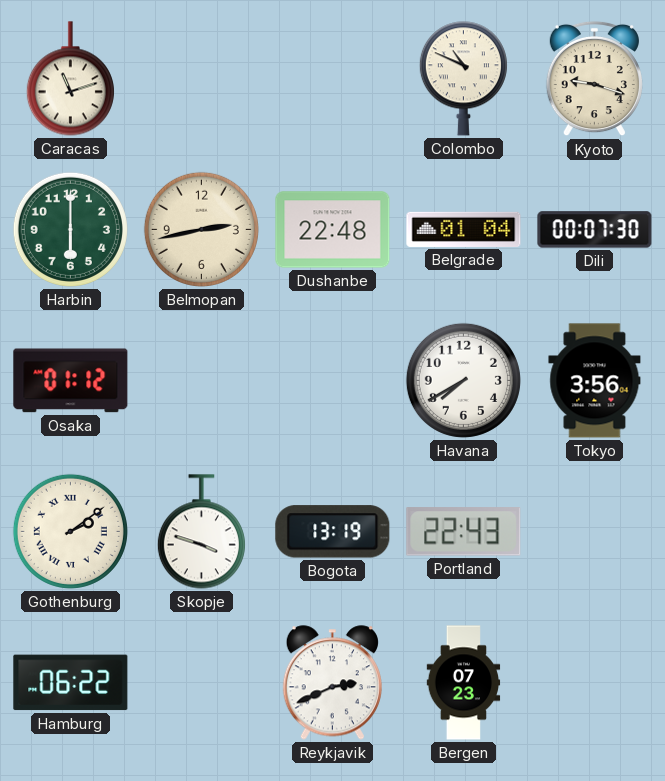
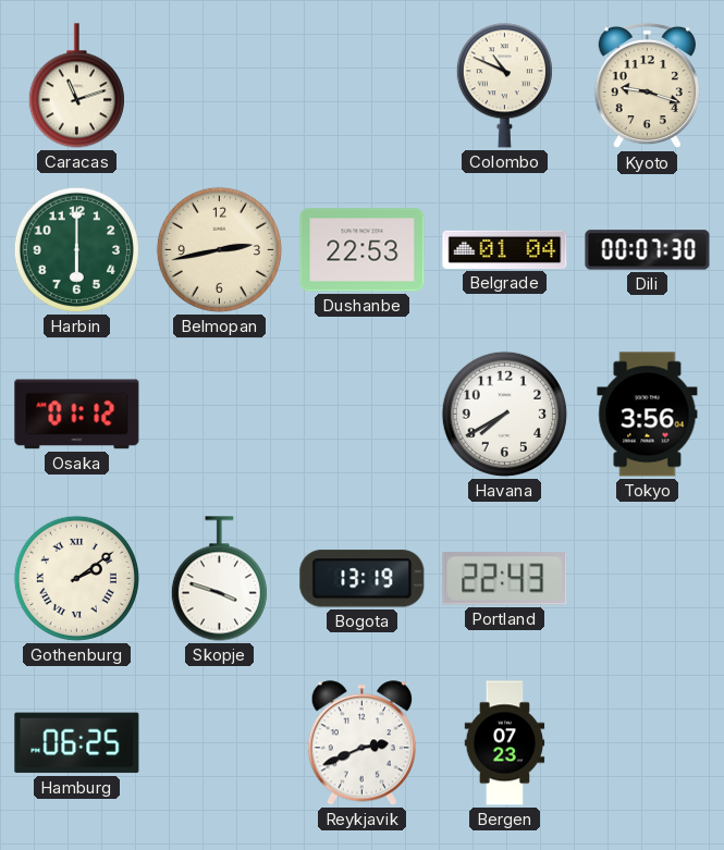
Dushanbe: 22:48 -> 22:53
Hamburg: 06:22 -> 06:25
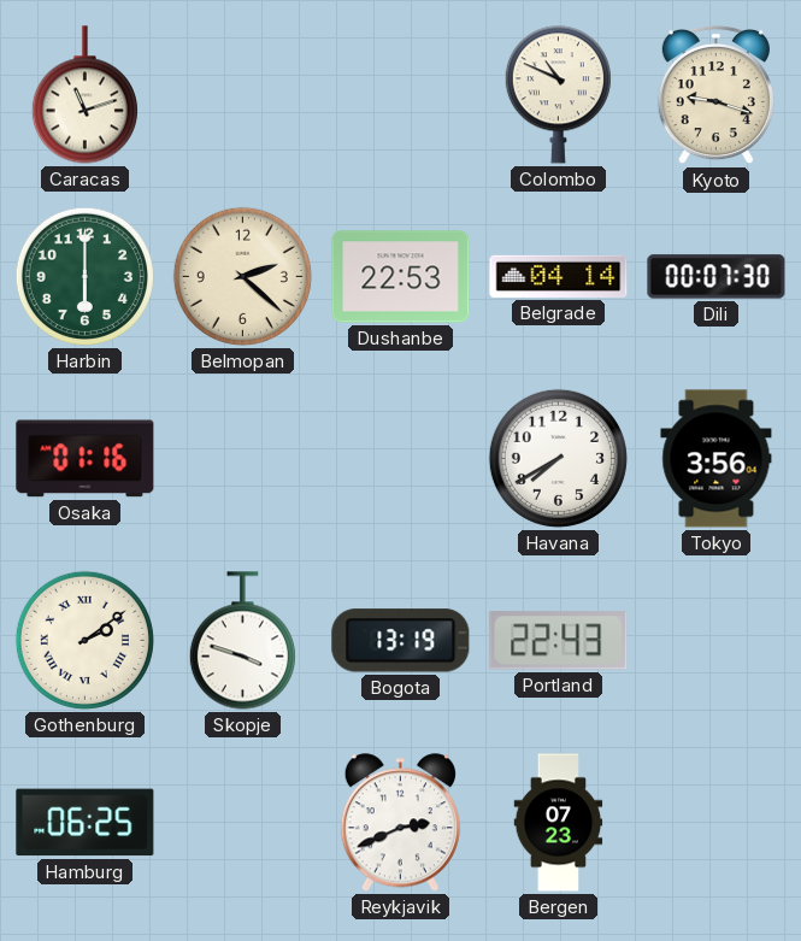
Belmopan: 2:43 -> 2:22
Belgrade: 01:04 -> 04:14
Osaka: 01:12 -> 01:16
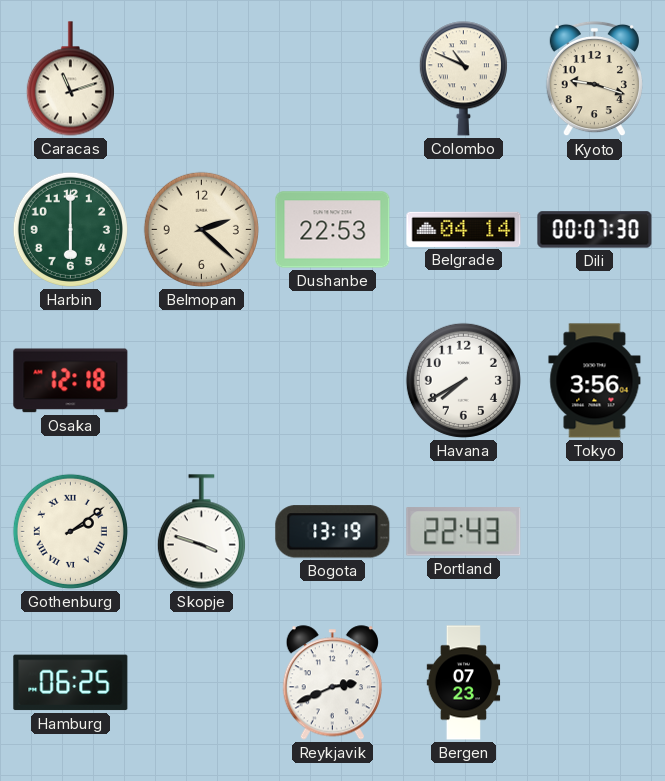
Osaka: 01:16 -> 12:18
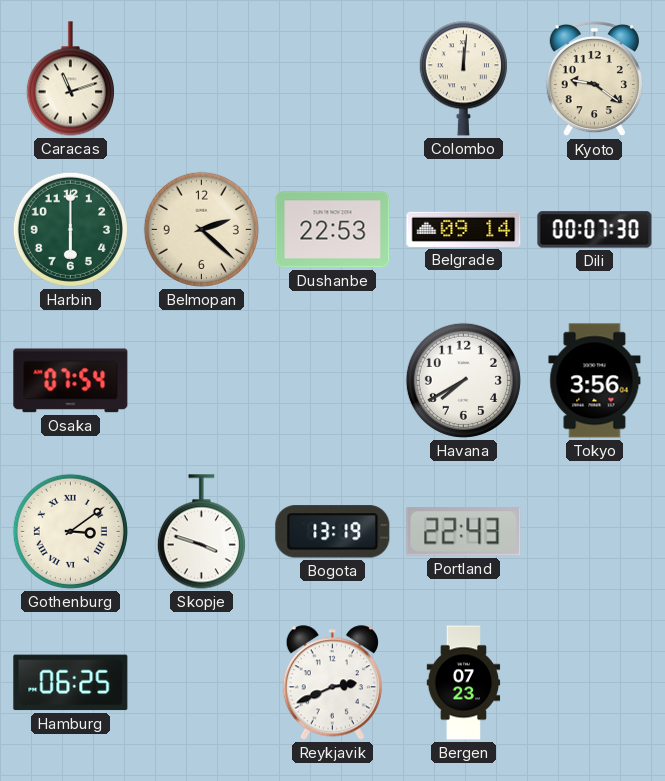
Colombo: 10:49 -> 12:01
Kyoto: 9:18 -> 9:21
Belgrade: 04:14 -> 09:14
Osaka: 12:18 -> 07:54
Gothenburg: 2:09 -> 3:09
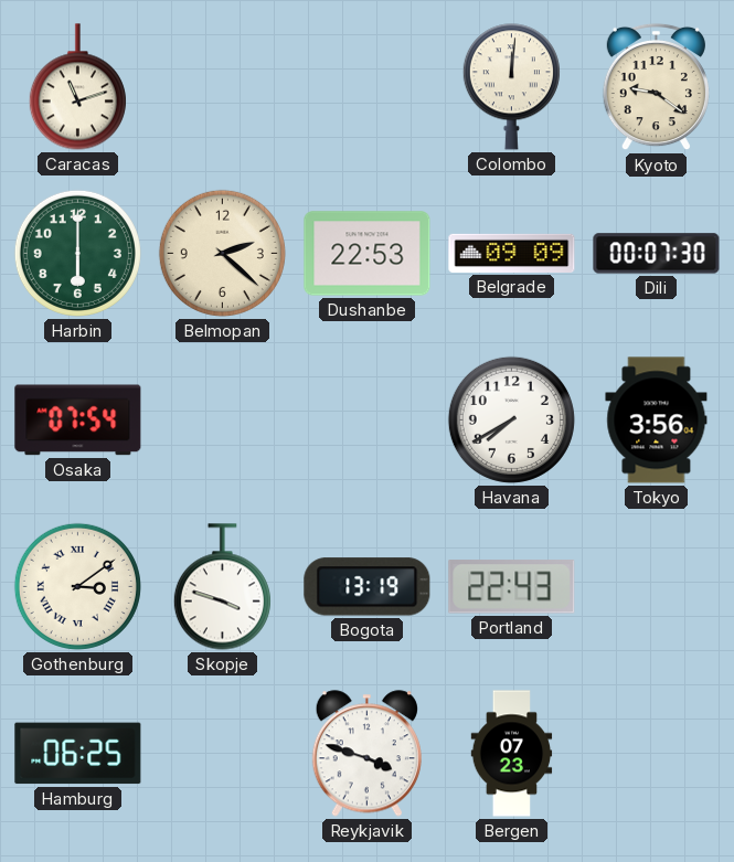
Belgrade: 09:14 -> 09:09
Reykjavik: 2:41 -> 3:48
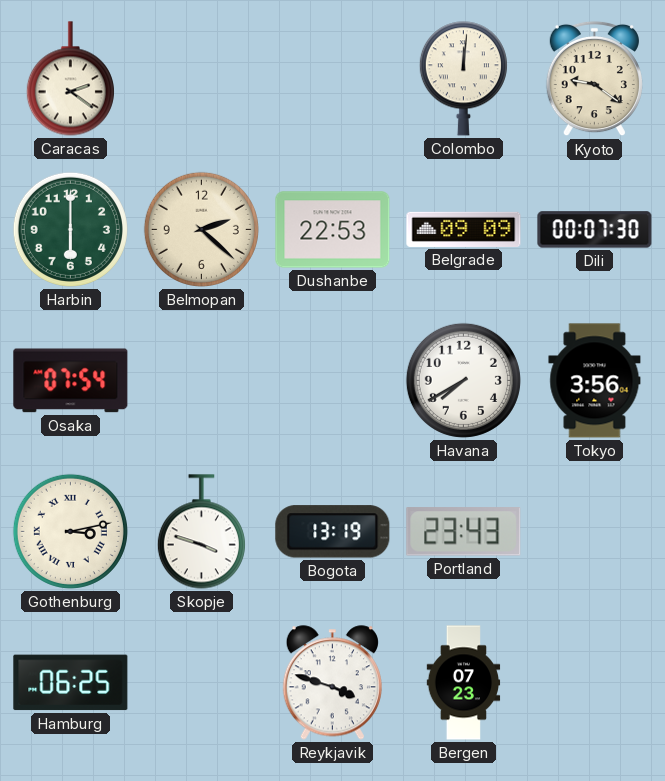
Caracas: 11:12 -> 2:21
Gothenburg: 3:09 -> 3:13
Portland: 22:43 -> 23:43
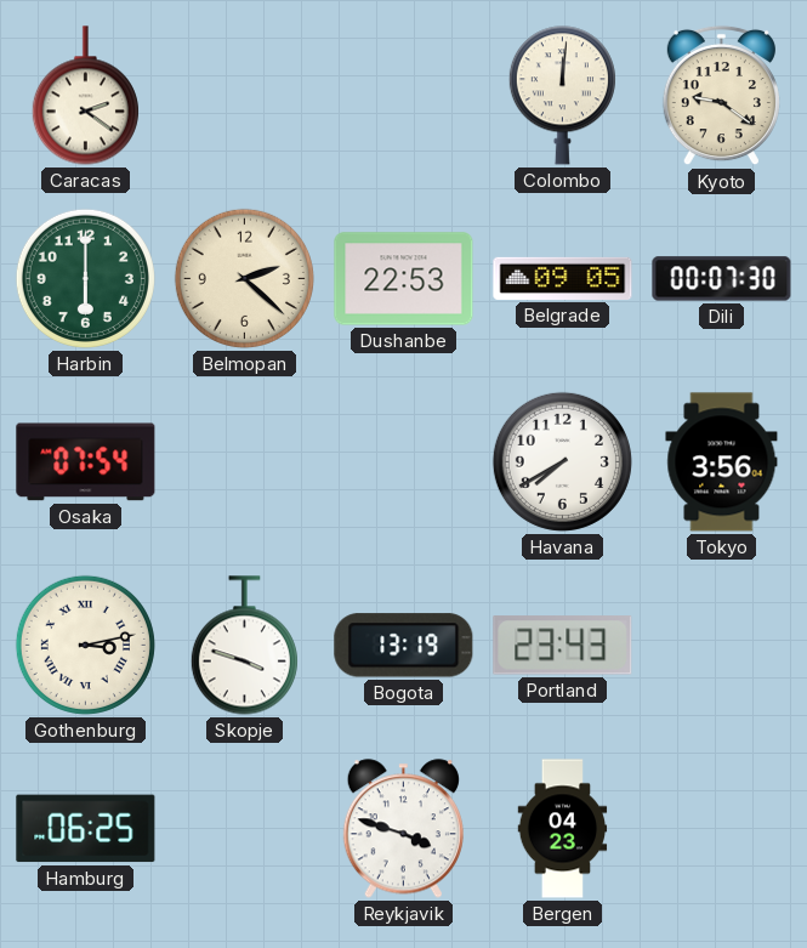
Belgrade: 09:09 -> 09:05
Bergen: 07:23 -> 04:23
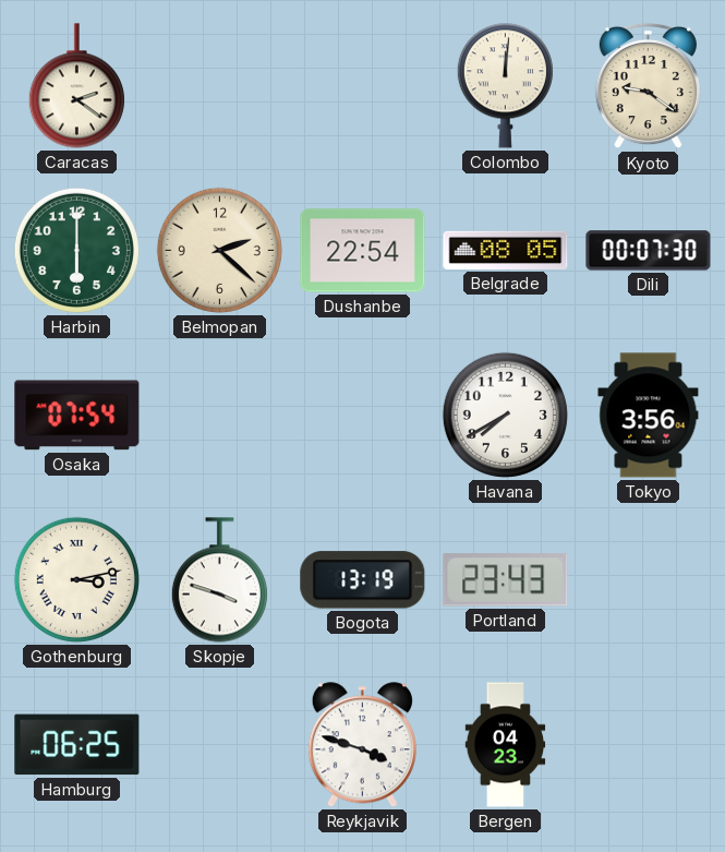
Dushanbe: 22:53 -> 22:54
Belgrade: 09:05 -> 08:05
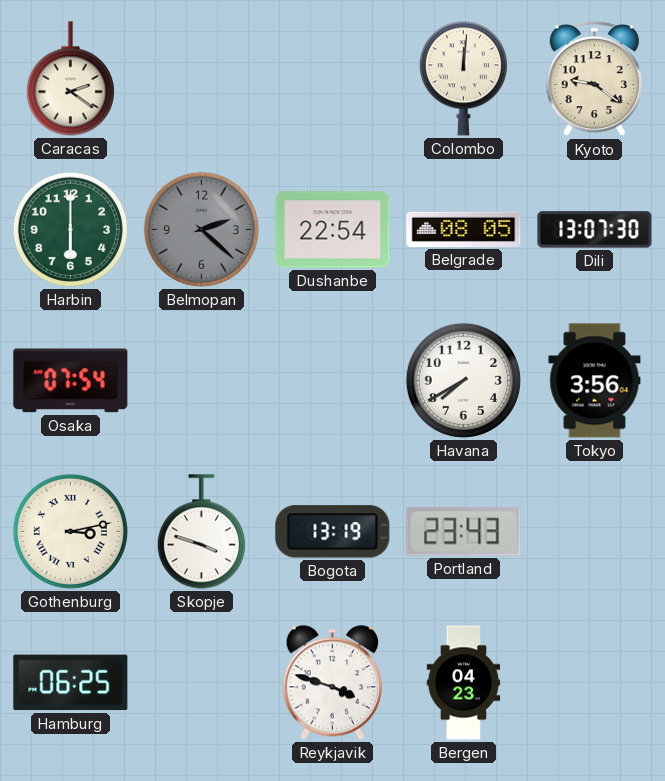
Belmopan dial: cream -> grey
Dili: 00:07 -> 13:07
